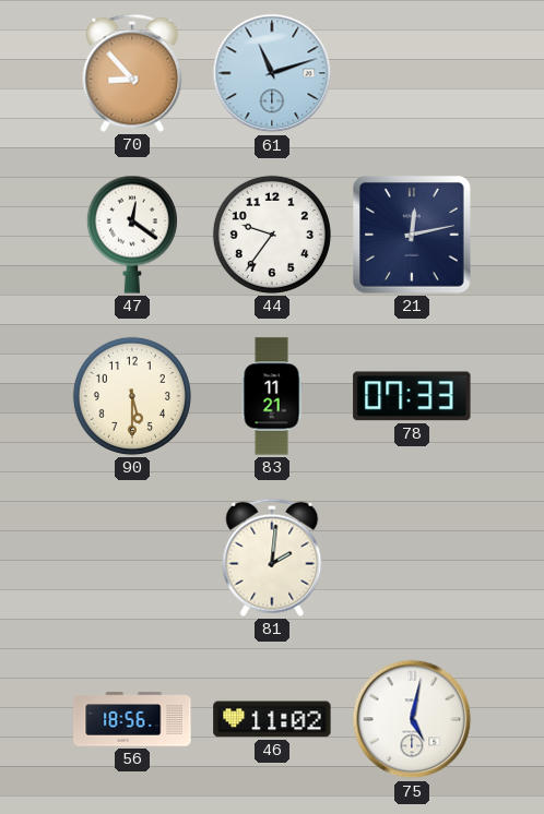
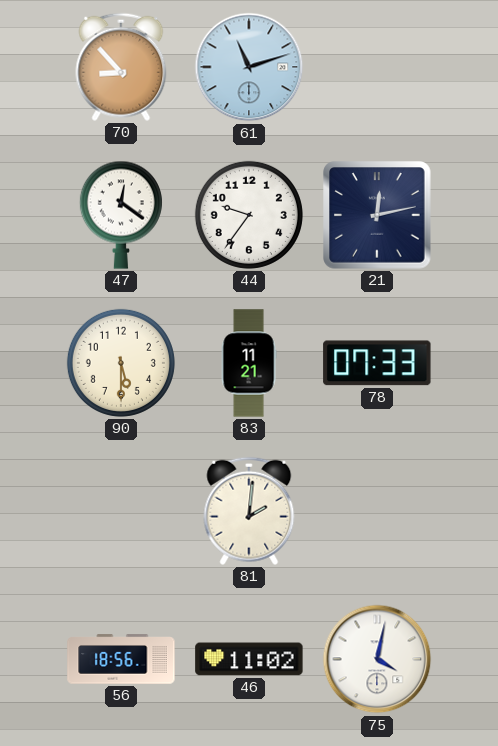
75: 5:02 -> 4:02
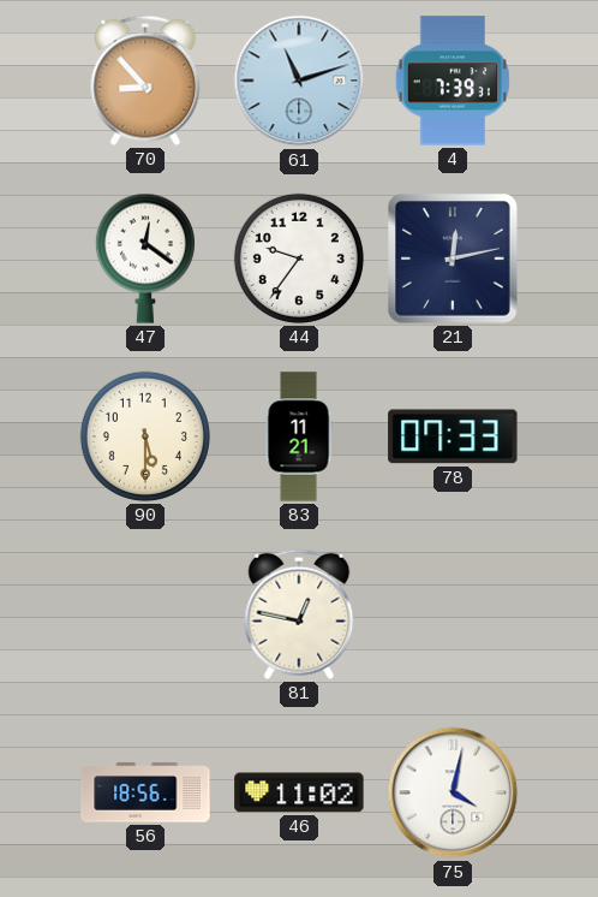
4: none -> 7:39
81: 2:01 -> 12:47
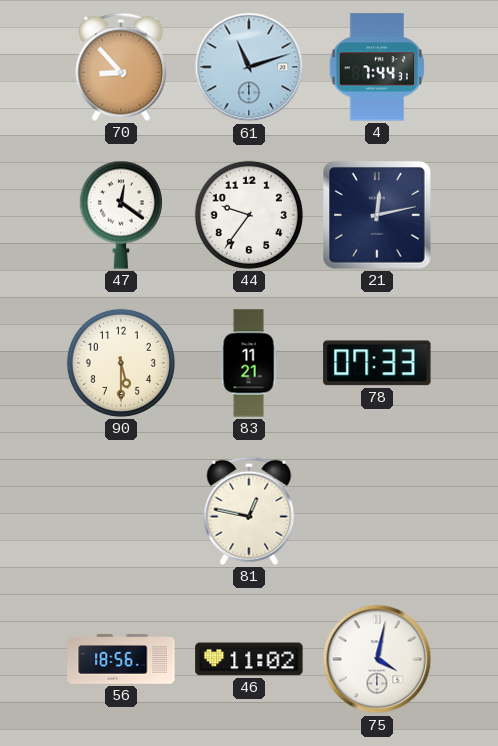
4: 7:39 -> 7:44
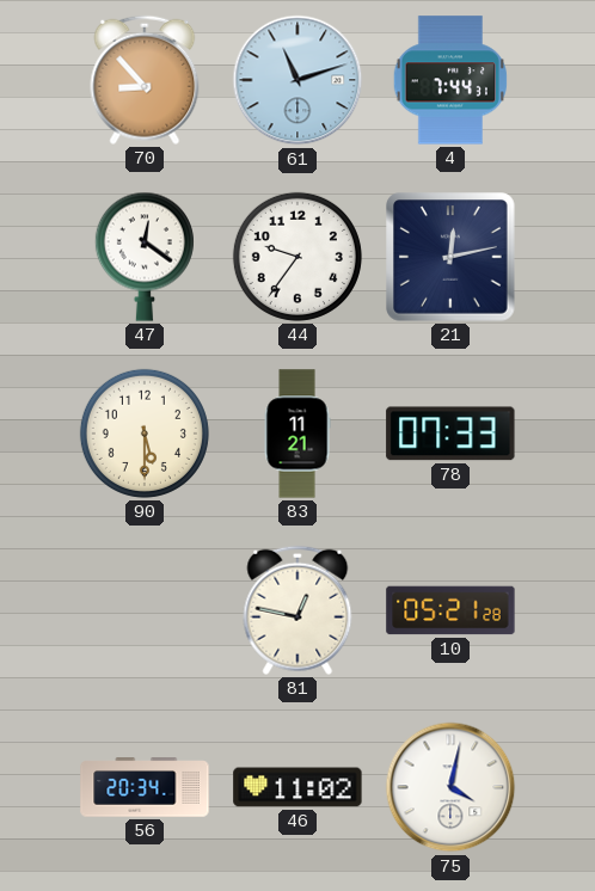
10: none -> 05:21
56: 18:56 -> 20:34
